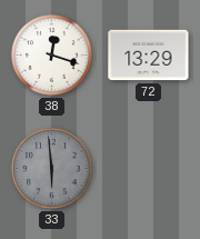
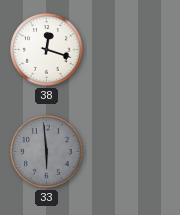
72: 13:29 -> none
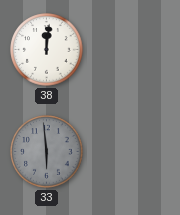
38: 12:18 -> 12:01
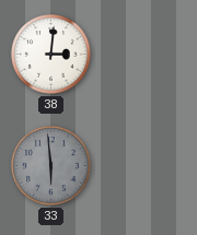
38: 12:01 -> 3:01
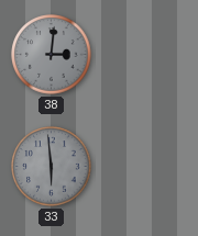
38 dial: white -> grey
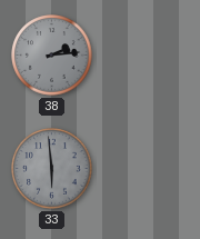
38: 3:01 -> 2:14
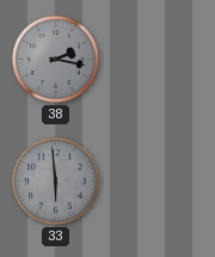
38: 2:14 -> 2:17
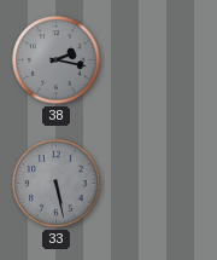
33: 5:59 -> 5:28
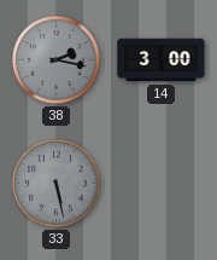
14: none -> 3:00
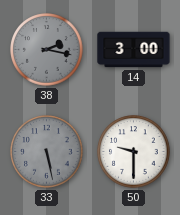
50: none -> 9:30
